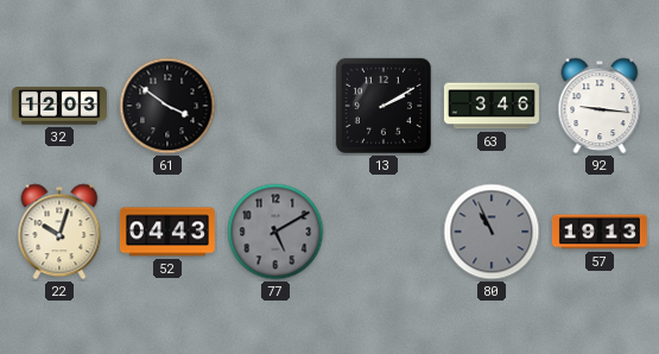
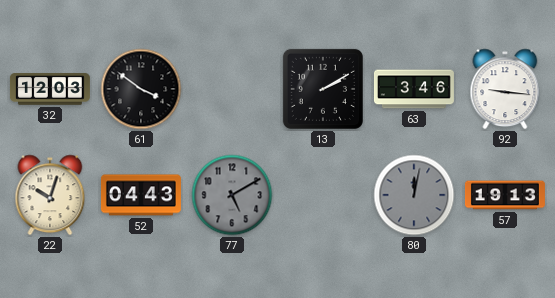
80: 10:56 -> 12:02
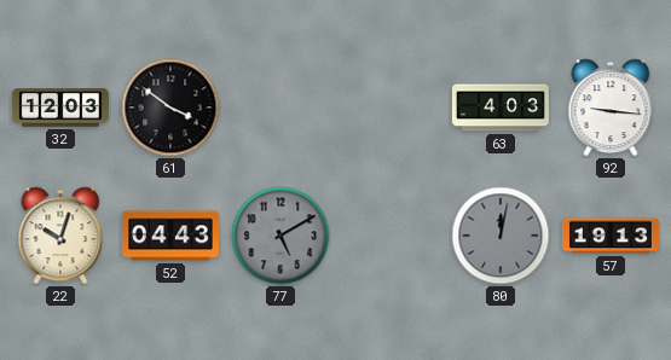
13: 2:10 -> none
63: 3:46 -> 4:03
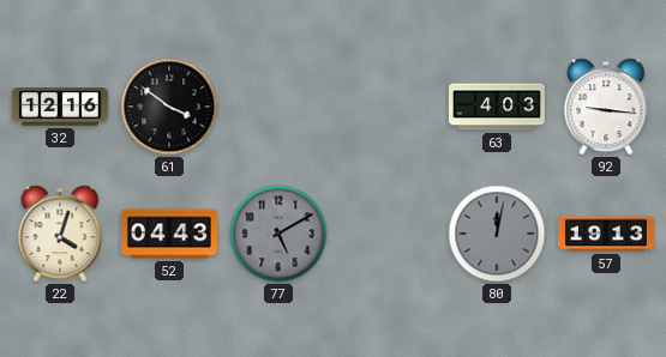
32: 12:03 -> 12:16
22: 10:03 -> 4:03
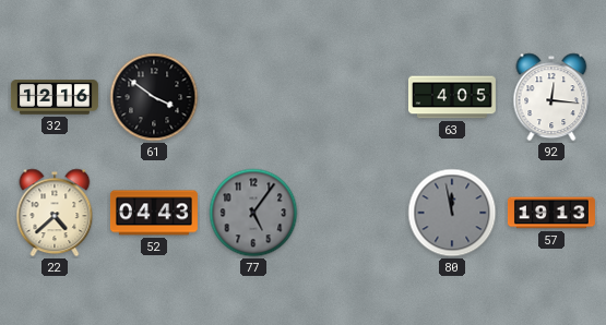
63: 4:03 -> 4:05
92: 9:16 -> 12:16
22: 4:03 -> 4:38
77: 5:10 -> 5:06
80: 12:02 -> 11:58
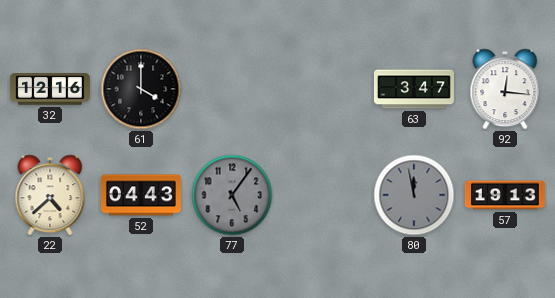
61: 3:51 -> 4:00
63: 4:05 -> 3:47
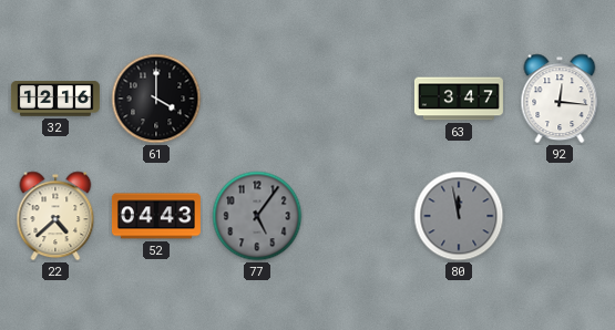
57: 19:13 -> none
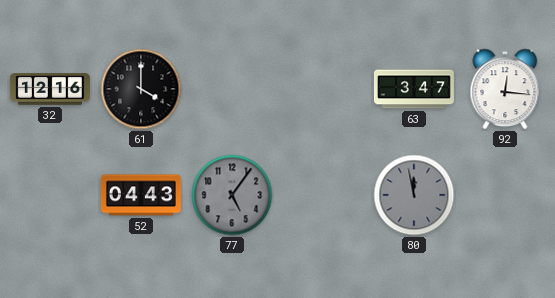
22: 4:38 -> none
